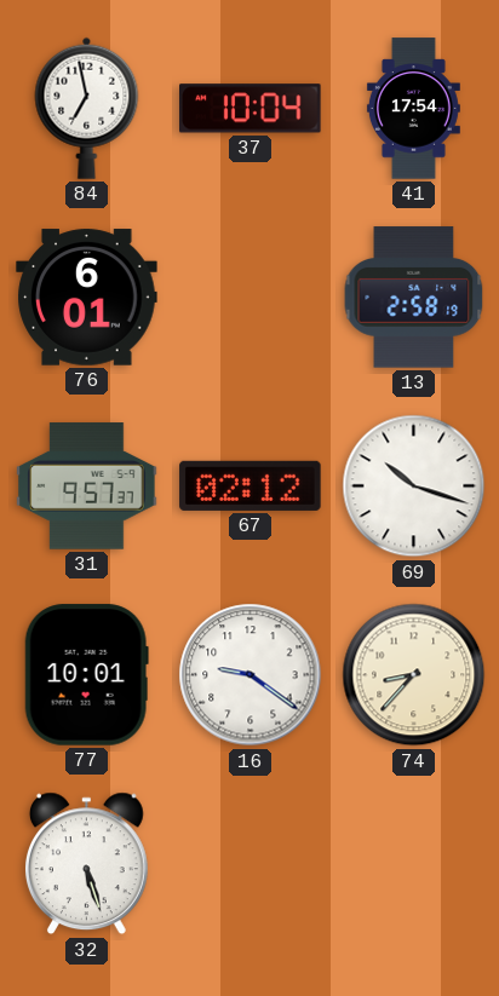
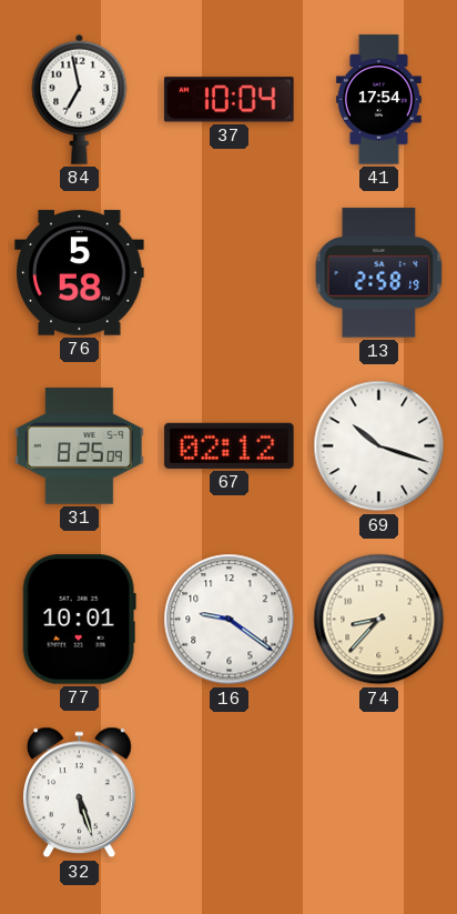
76: 6:01 -> 5:58
31: 9:57 -> 8:25
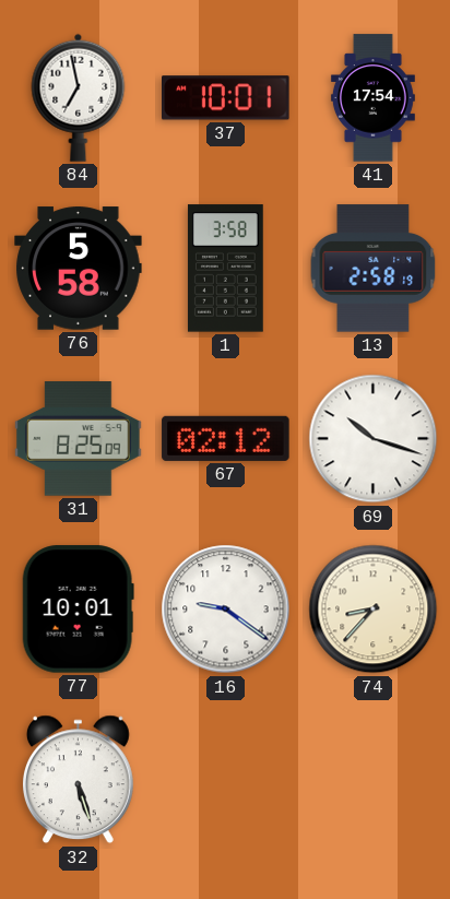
37: 10:04 -> 10:01
1: none -> 3:58
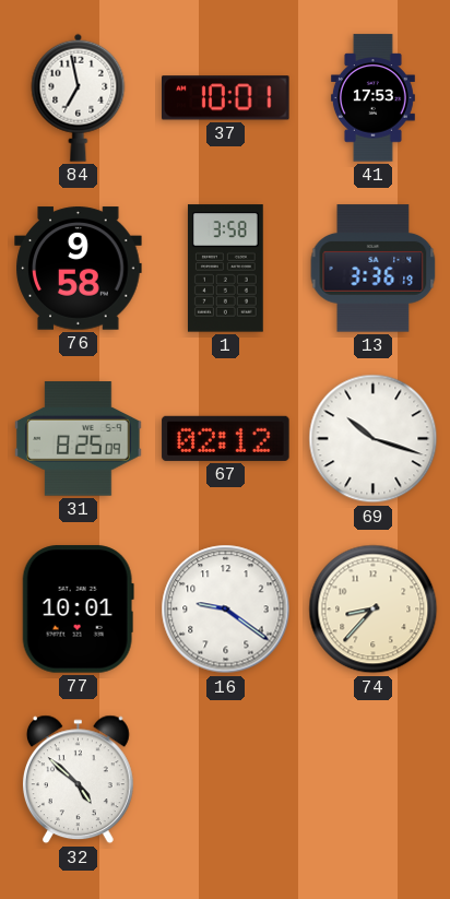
41: 17:54 -> 17:53
76: 5:58 -> 9:58
13: 2:58 -> 3:36
32: 5:27 -> 4:52
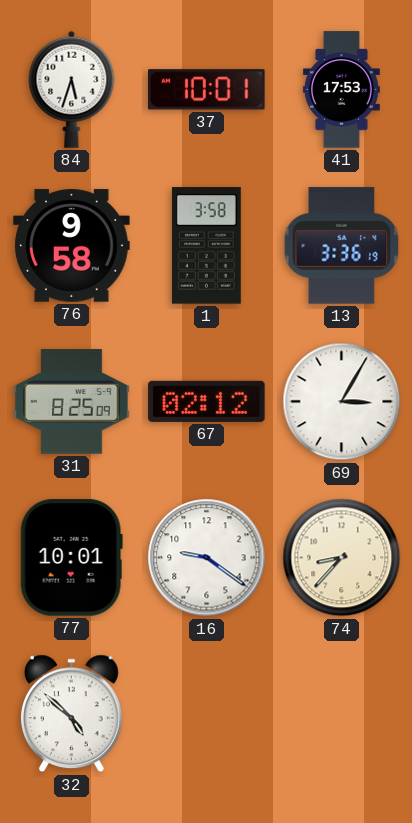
84: 6:58 -> 5:33
69: 10:18 -> 3:05
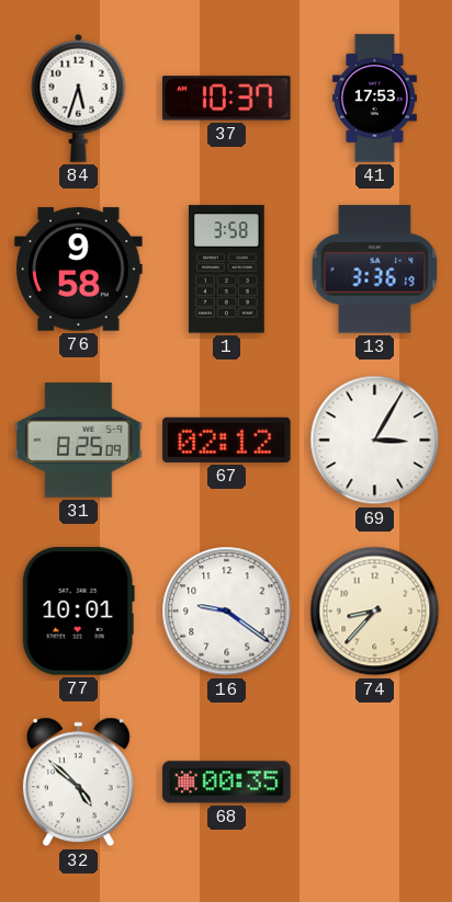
37: 10:01 -> 10:37
68: none -> 00:35
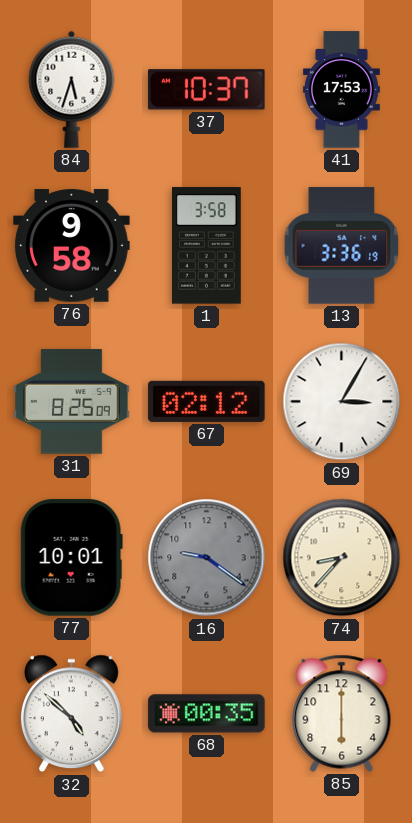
16 dial: white -> grey
85: none -> 6:00
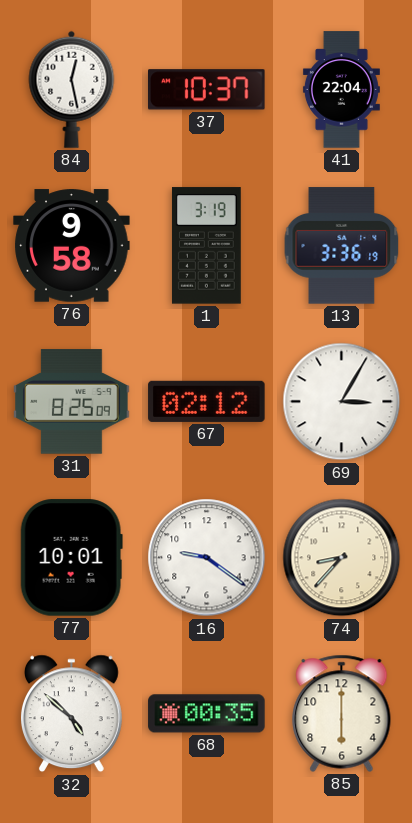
84: 5:33 -> 12:28
41: 17:53 -> 22:04
1: 3:58 -> 3:19
16 dial: grey -> white
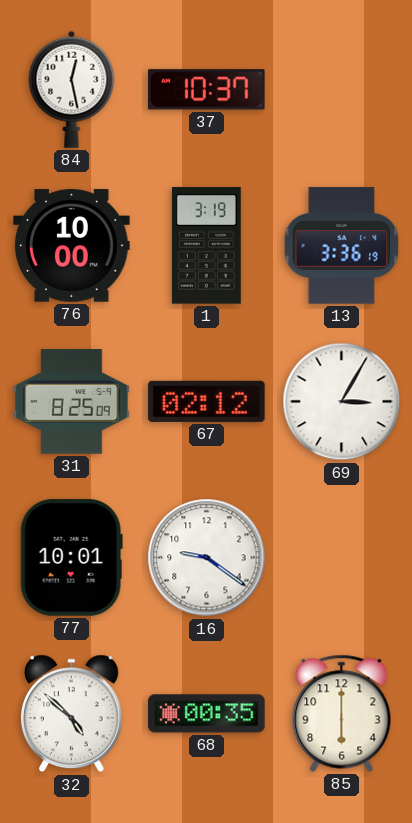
41: 22:04 -> none
76: 9:58 -> 10:00
74: 8:37 -> none
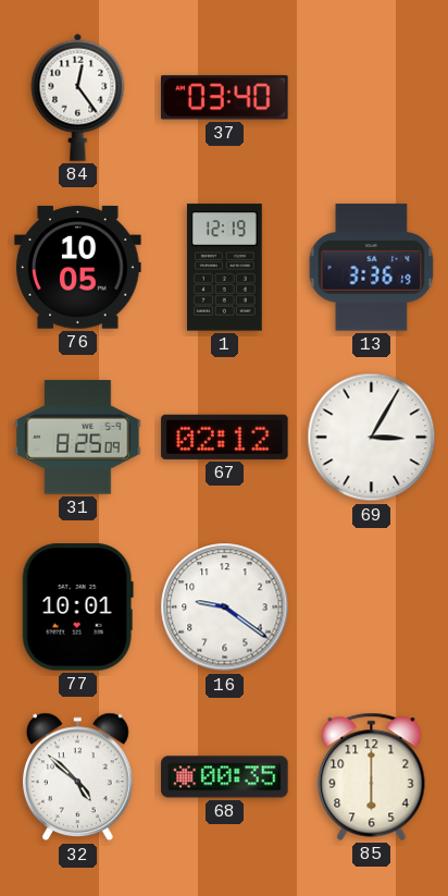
84: 12:28 -> 12:24
37: 10:37 -> 03:40
76: 10:00 -> 10:05
1: 3:19 -> 12:19
